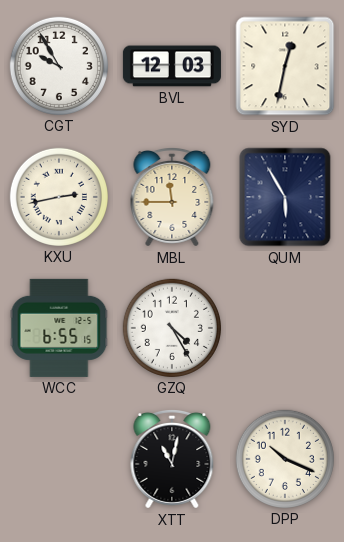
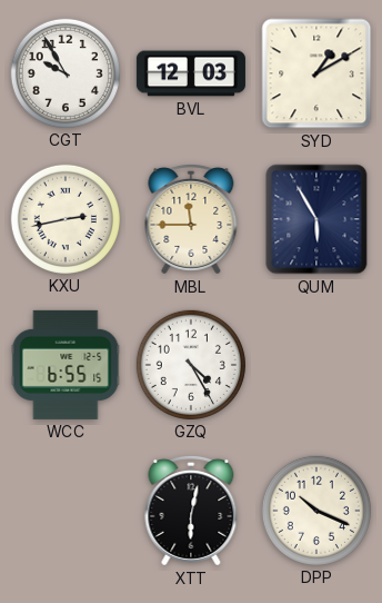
SYD: 12:32 -> 1:10
XTT: 11:02 -> 6:02
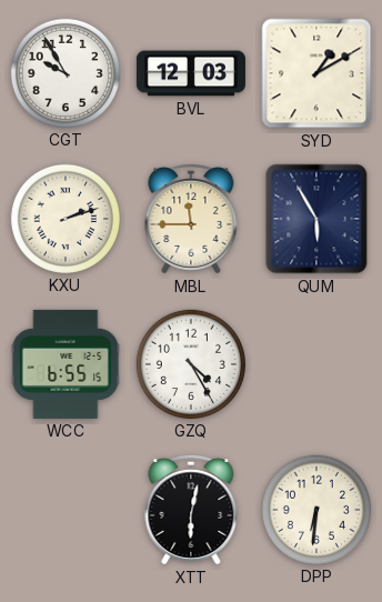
KXU: 2:43 -> 2:12
DPP: 10:19 -> 6:31
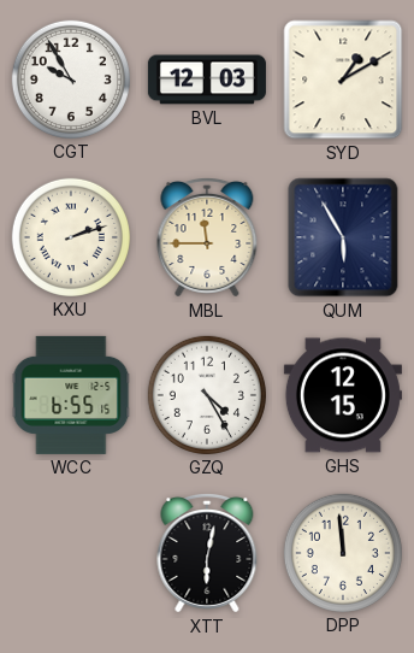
GHS: none -> 12:15
DPP: 6:31 -> 11:59
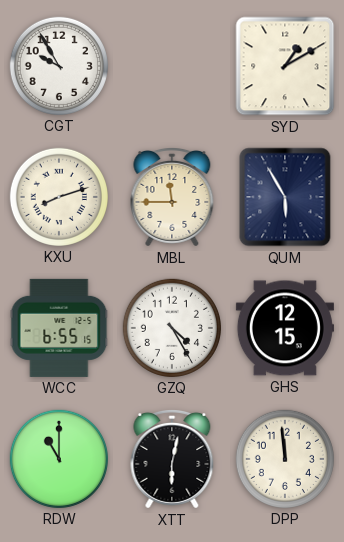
BVL: 12:03 -> none
KXU: 2:12 -> 8:12
RDW: none -> 11:00
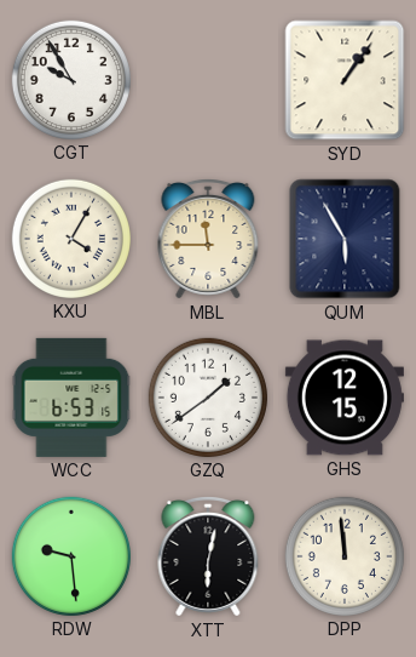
SYD: 1:10 -> 1:06
KXU: 8:12 -> 4:05
WCC: 6:55 -> 6:53
GZQ: 4:25 -> 1:39
RDW: 11:00 -> 9:29
